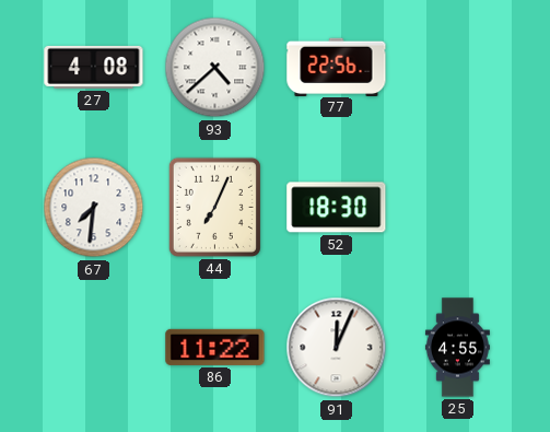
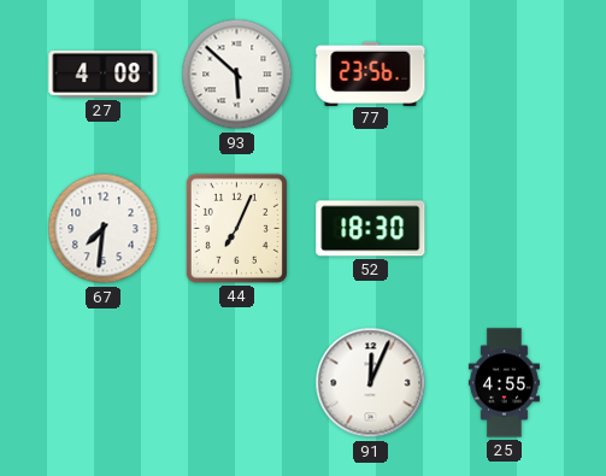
93: 4:38 -> 5:52
77: 22:56 -> 23:56
86: 11:22 -> none
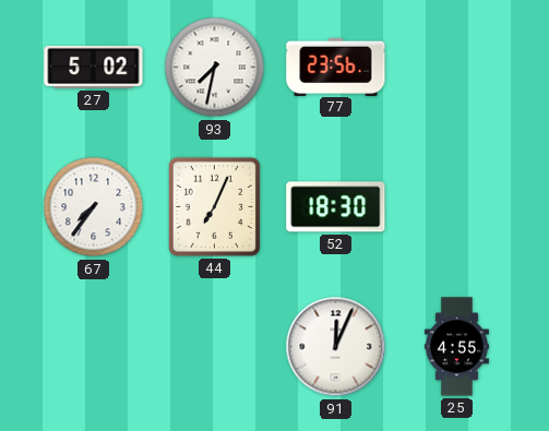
27: 4:08 -> 5:02
93: 5:52 -> 7:32
67: 7:31 -> 7:36
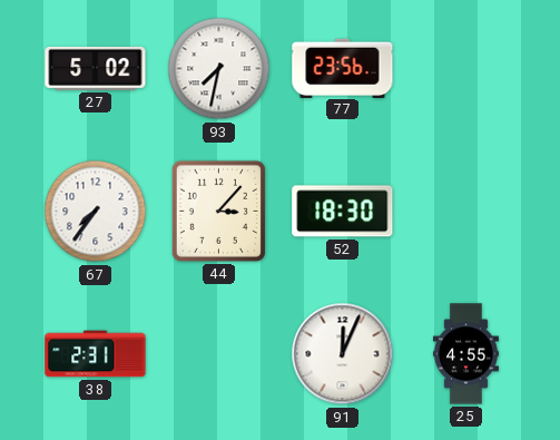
44: 7:04 -> 3:07
38: none -> 2:31
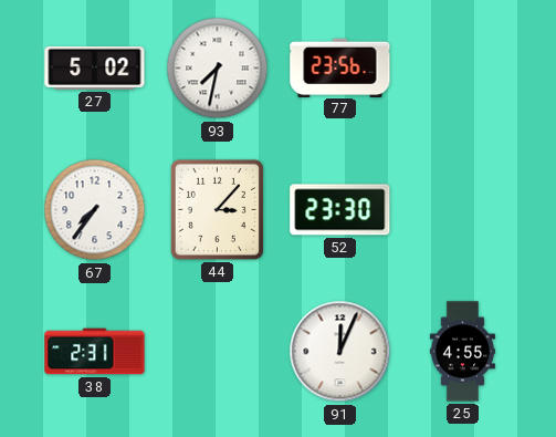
52: 18:30 -> 23:30
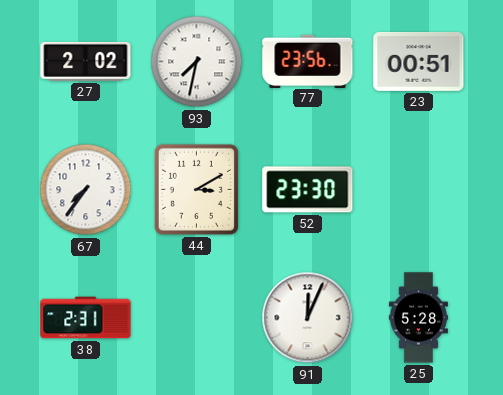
27: 5:02 -> 2:02
23: none -> 00:51
44: 3:07 -> 3:10
25: 4:55 -> 5:28
